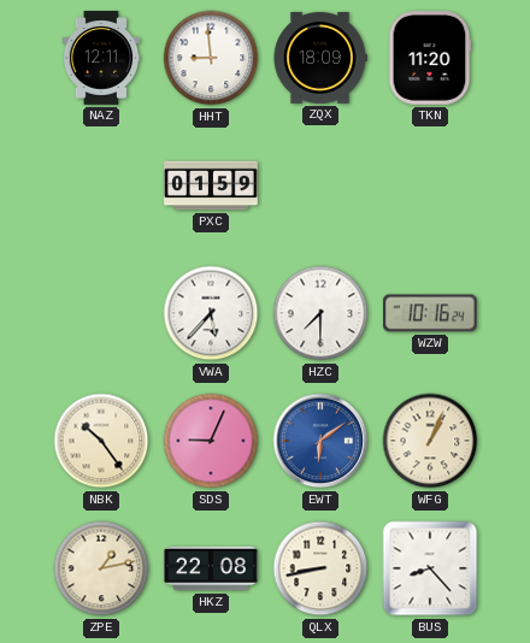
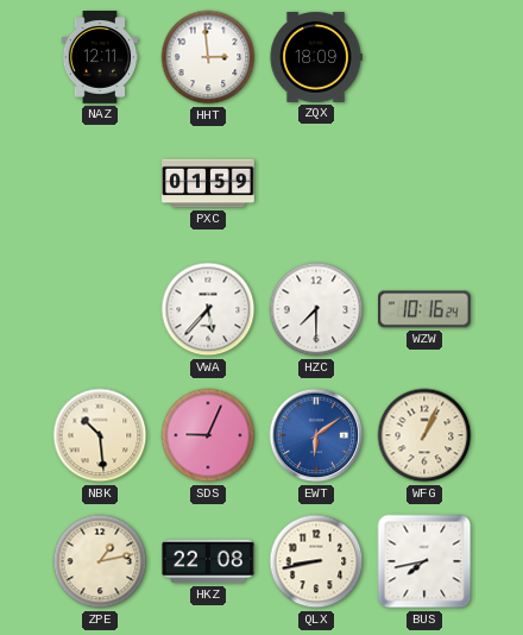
HHT: 8:59 -> 2:59
TKN: 11:20 -> none
NBK: 10:24 -> 10:29
BUS: 8:23 -> 7:43
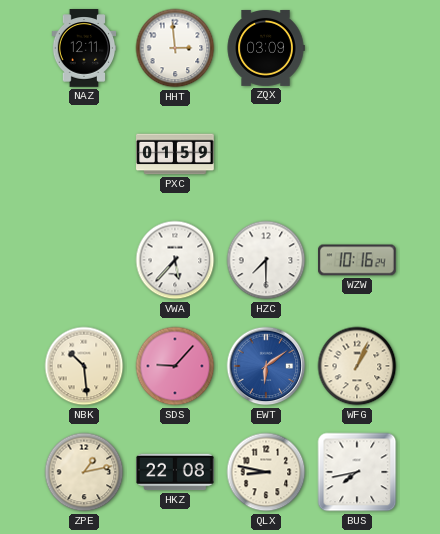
ZQX: 18:09 -> 03:09
SDS: 9:04 -> 9:07
QLX: 8:43 -> 8:47
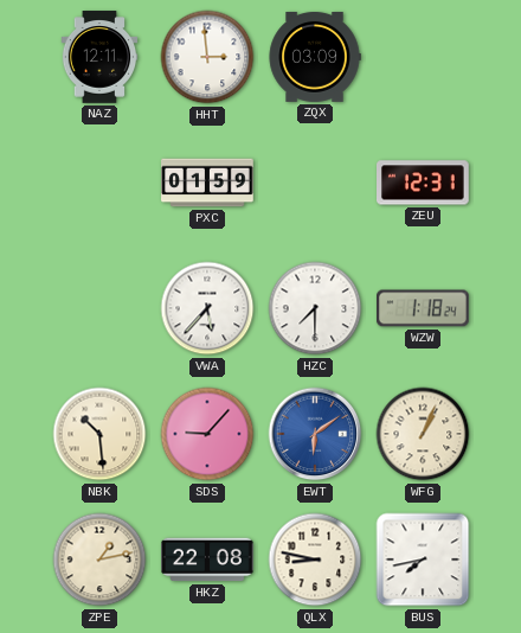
ZEU: none -> 12:31
WZW: 10:16 -> 1:18
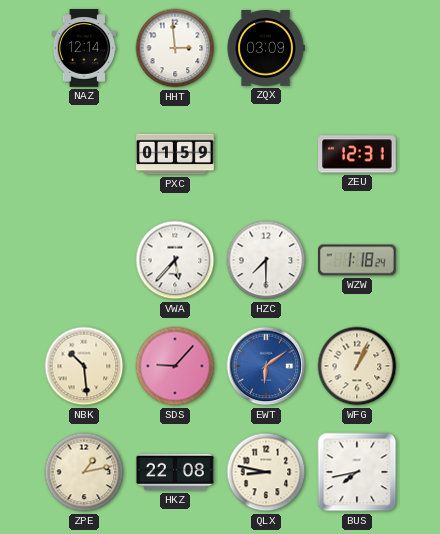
NAZ: 12:11 -> 12:14
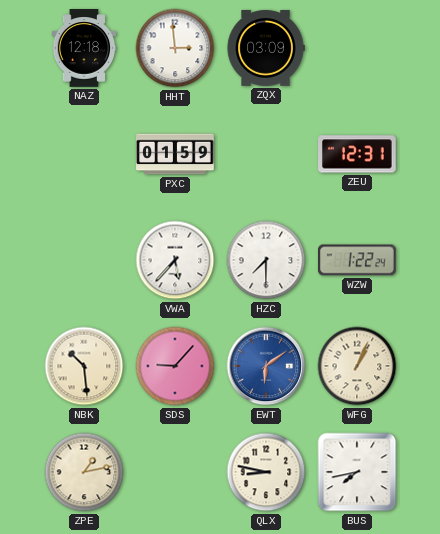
NAZ: 12:14 -> 12:18
WZW: 1:18 -> 1:22
HKZ: 22:08 -> none
